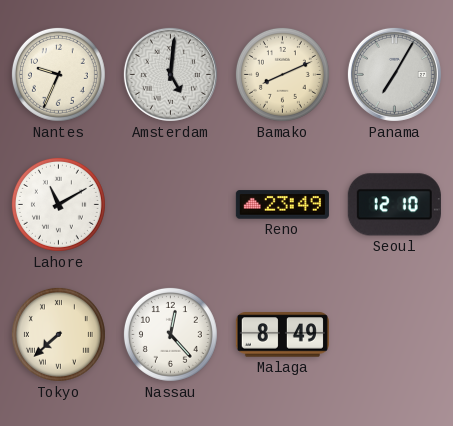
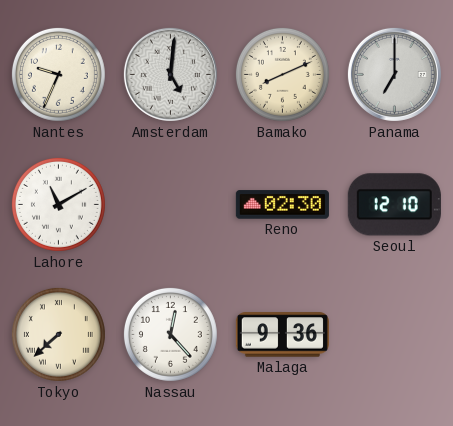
Panama: 7:05 -> 7:00
Reno: 23:49 -> 02:30
Malaga: 8:49 -> 9:36
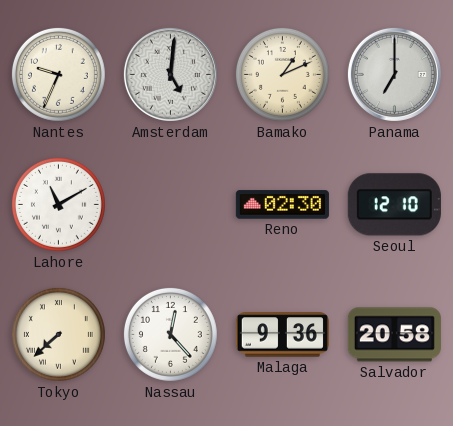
Bamako: 8:11 -> 1:11
Salvador: none -> 20:58
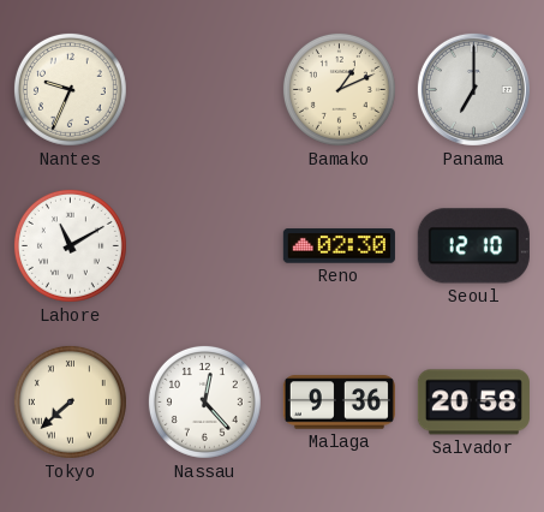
Amsterdam: 5:01 -> none
